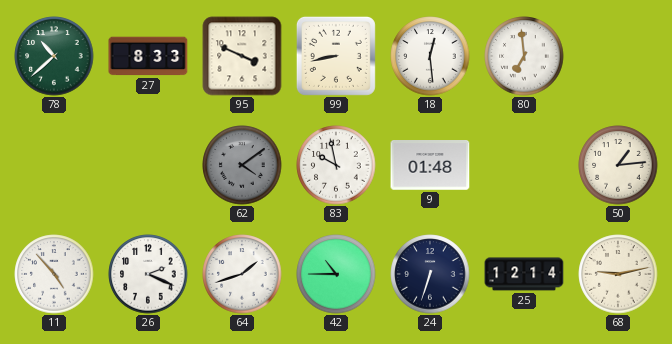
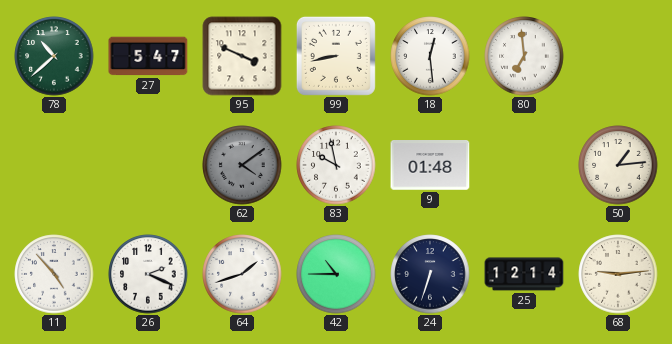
27: 8:33 -> 5:47
68: 9:13 -> 9:14
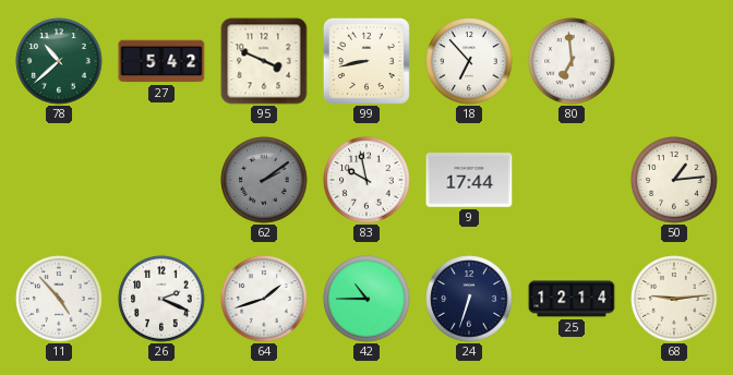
27: 5:47 -> 5:42
18: 12:29 -> 6:53
62: 4:09 -> 2:09
9: 01:48 -> 17:44
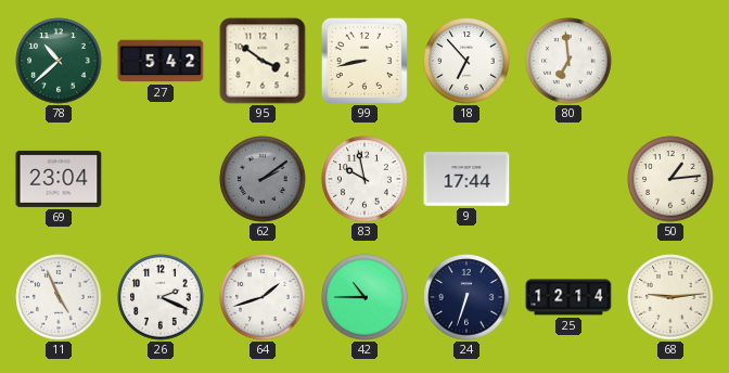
95: 3:49 -> 3:51
69: none -> 23:04
11: 4:53 -> 4:56
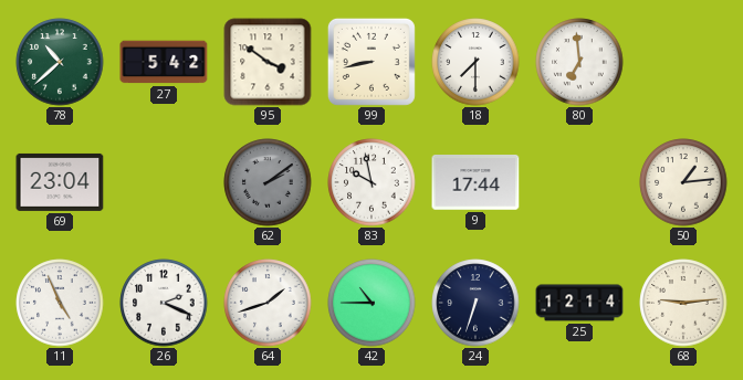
18: 6:53 -> 7:30
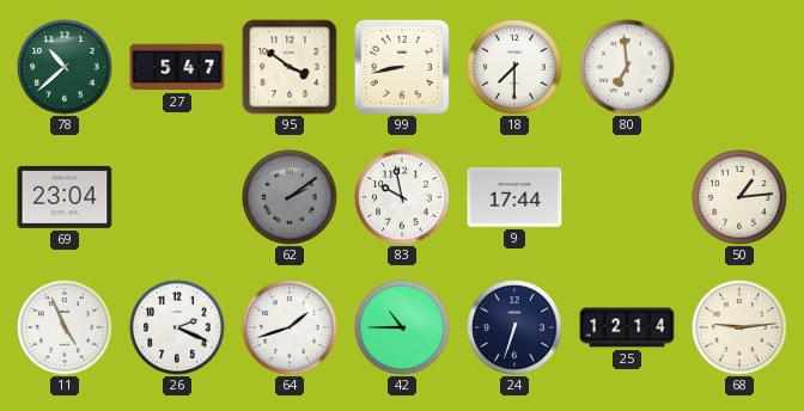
27: 5:42 -> 5:47
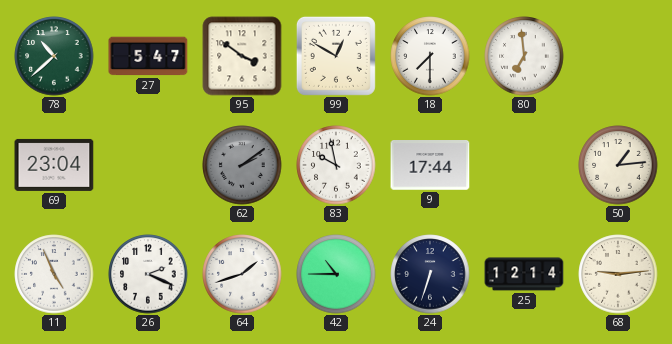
99: 8:43 -> 12:50
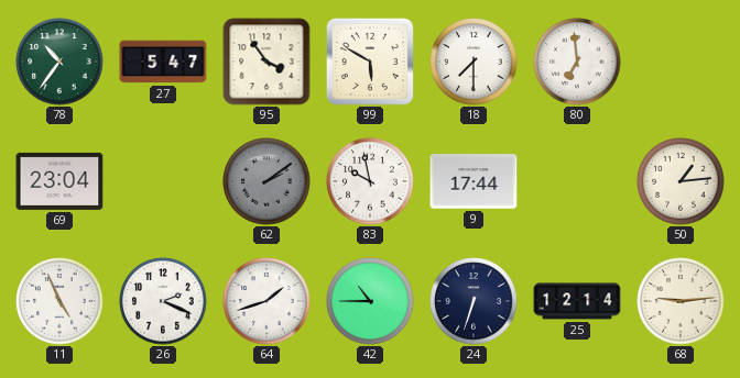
78: 10:38 -> 10:36
95: 3:51 -> 3:54
99: 12:50 -> 5:50
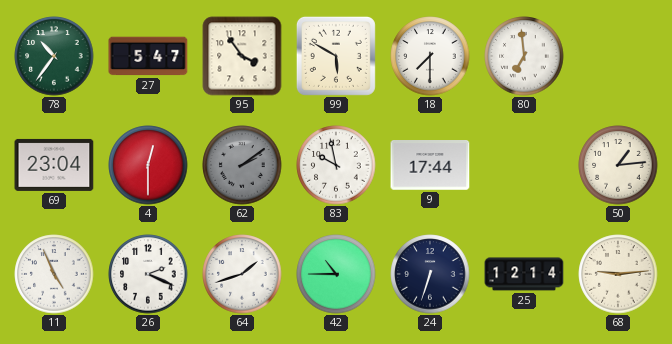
4: none -> 12:30
